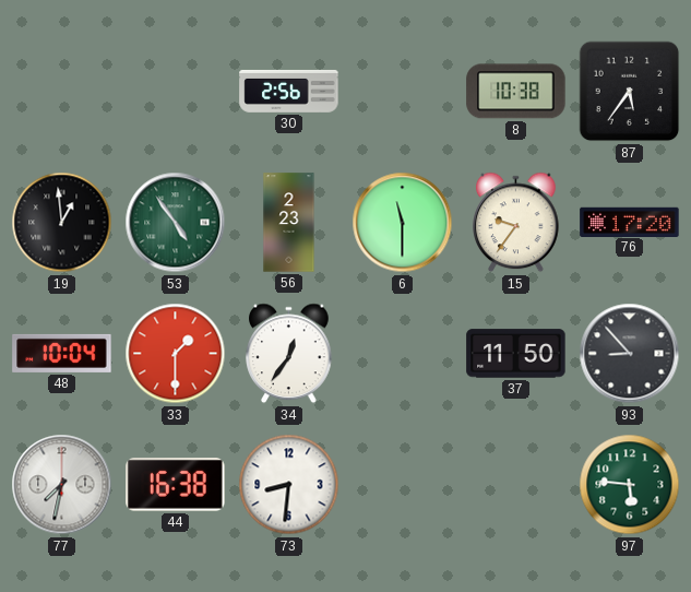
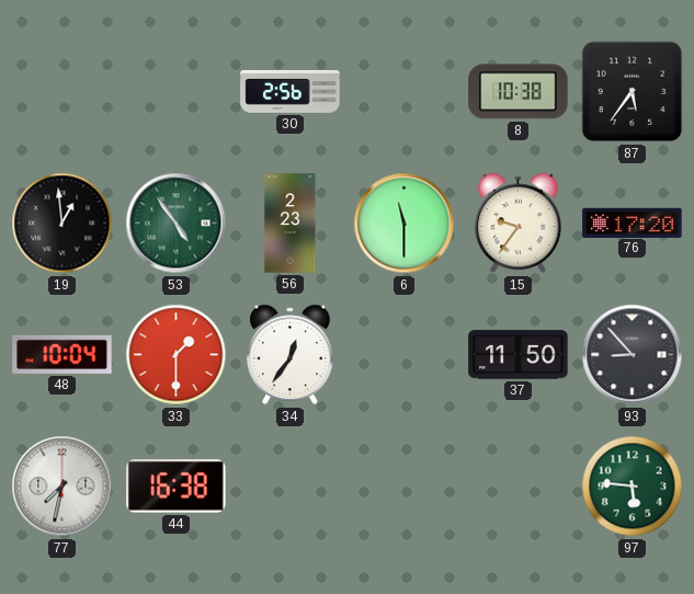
73: 8:31 -> none
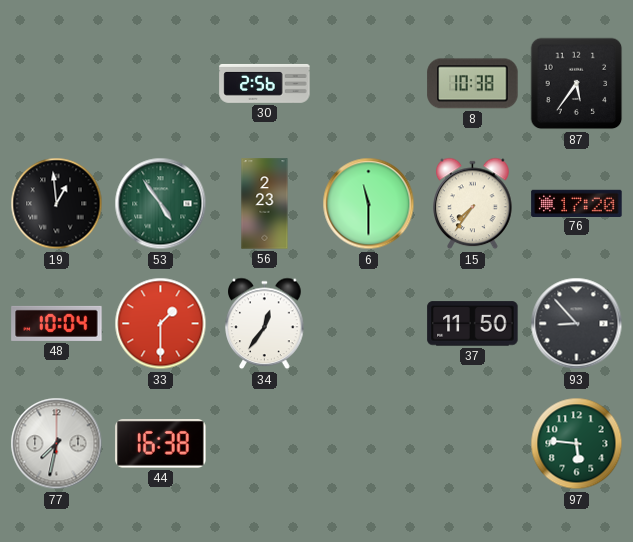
15: 9:36 -> 7:36
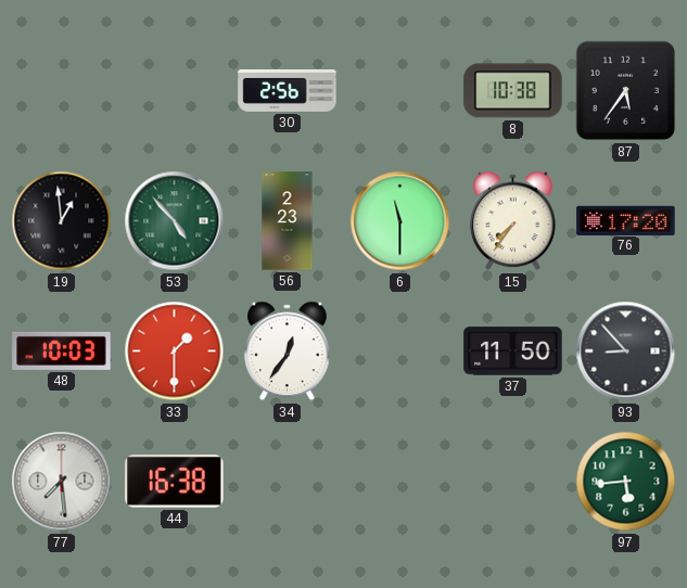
53: 4:54 -> 4:53
48: 10:04 -> 10:03
77: 7:32 -> 7:29
97: 5:46 -> 5:44
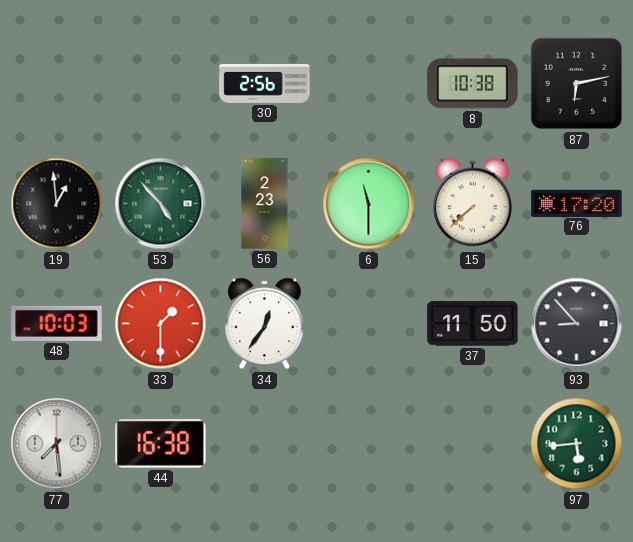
87: 5:36 -> 6:13
15: 7:36 -> 7:38
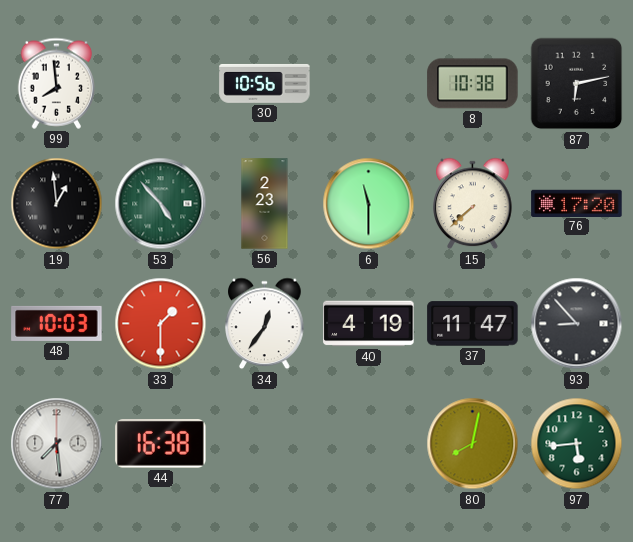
99: none -> 7:59
30: 2:56 -> 10:56
40: none -> 4:19
37: 11:50 -> 11:47
80: none -> 8:02
